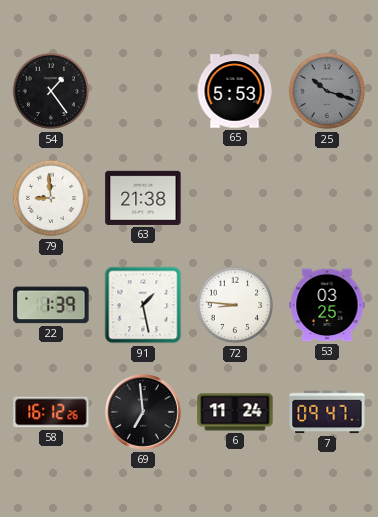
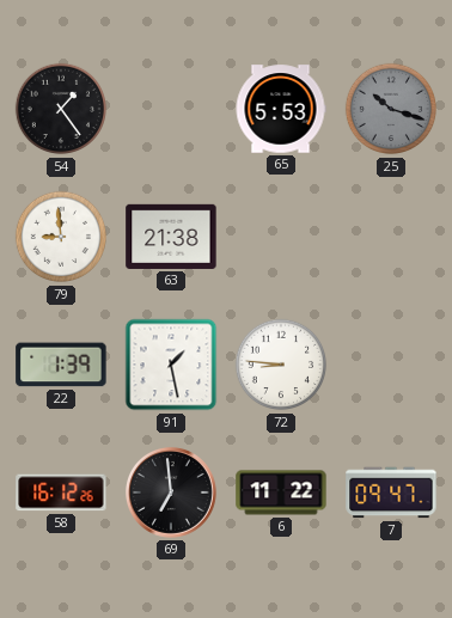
53: 03:25 -> none
6: 11:24 -> 11:22
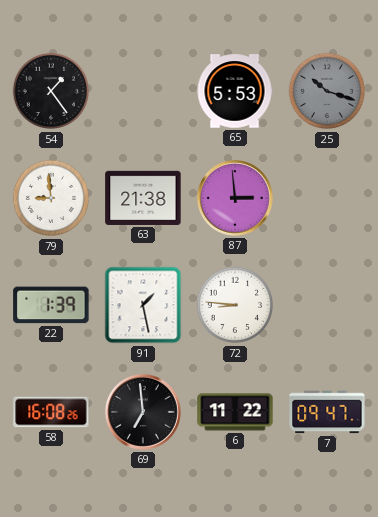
87: none -> 2:59
58: 16:12 -> 16:08
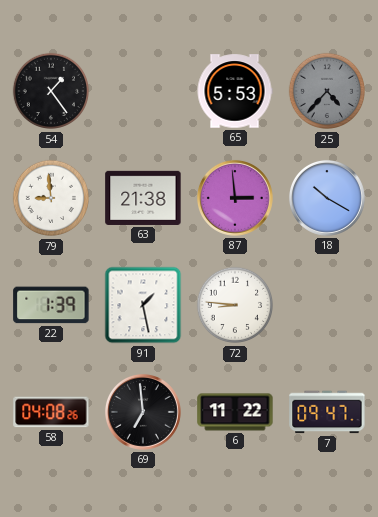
25: 10:18 -> 4:37
18: none -> 10:20
58: 16:08 -> 04:08
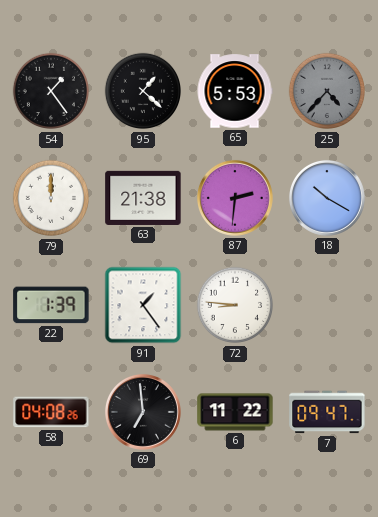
95: none -> 1:22
79: 8:59 -> 12:00
87: 2:59 -> 2:31
91: 1:28 -> 1:24
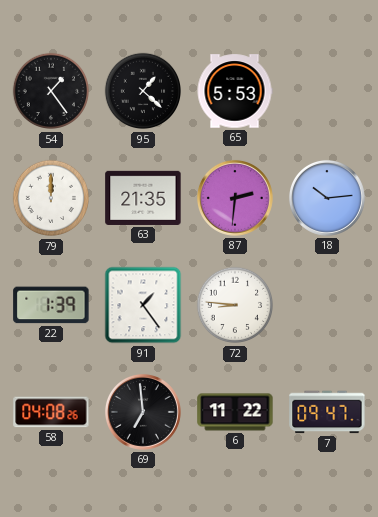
25: 4:37 -> none
63: 21:38 -> 21:35
18: 10:20 -> 10:14
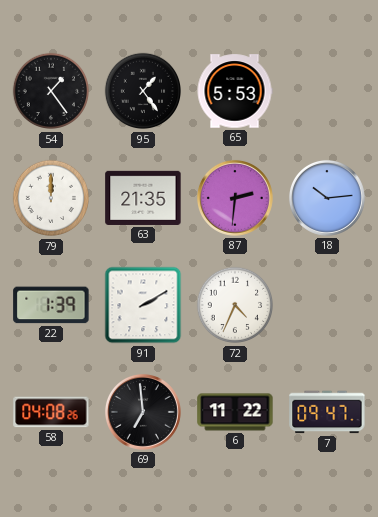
95: 1:22 -> 1:24
91: 1:24 -> 2:10
72: 8:46 -> 4:34
